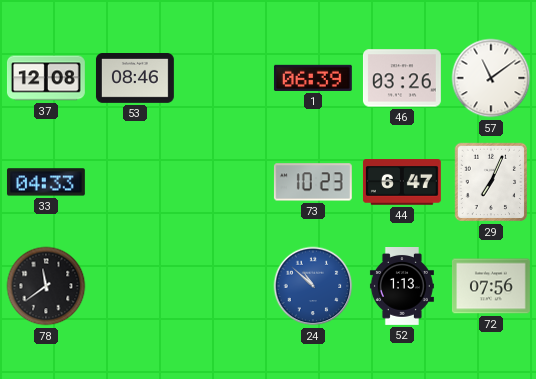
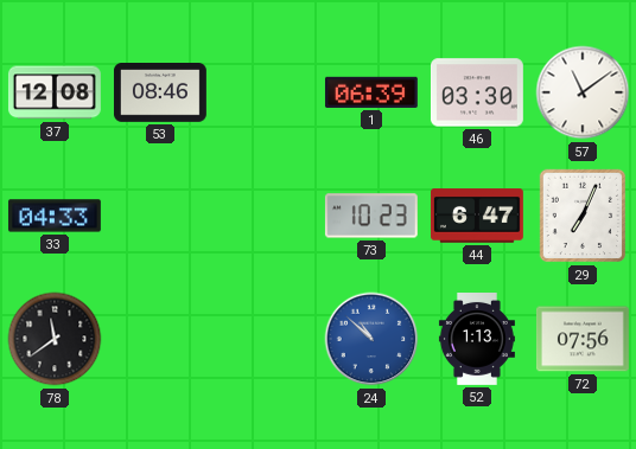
46: 03:26 -> 03:30
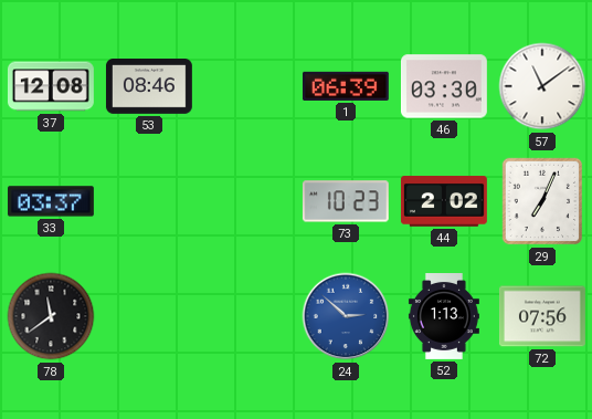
33: 04:33 -> 03:37
44: 6:47 -> 2:02
24: 10:52 -> 2:52
